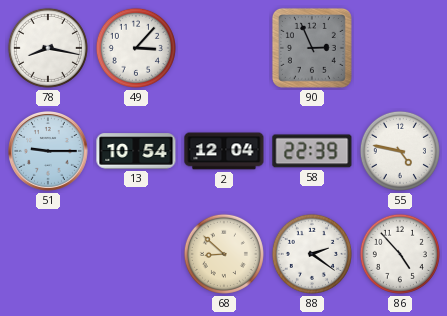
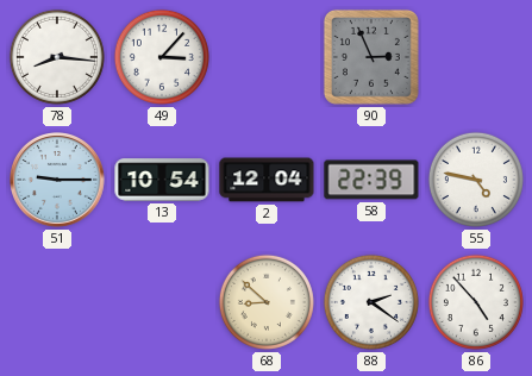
78: 8:17 -> 8:16
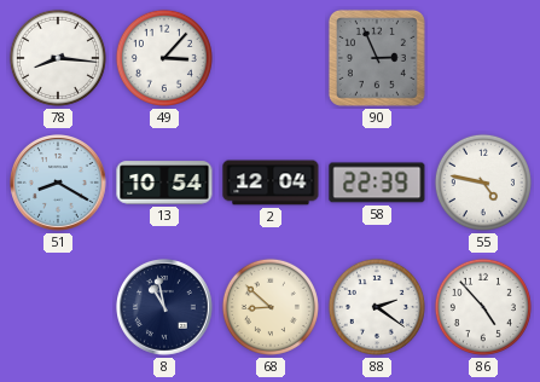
51: 9:15 -> 8:20
8: none -> 10:58
